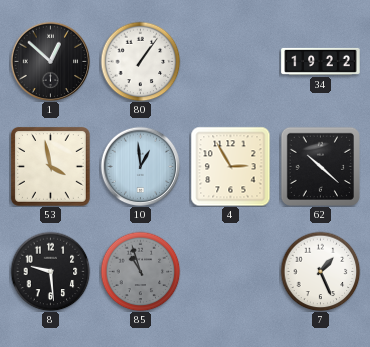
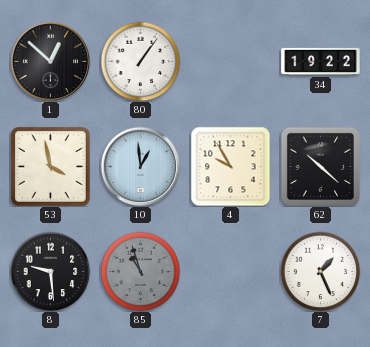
4: 2:55 -> 9:55
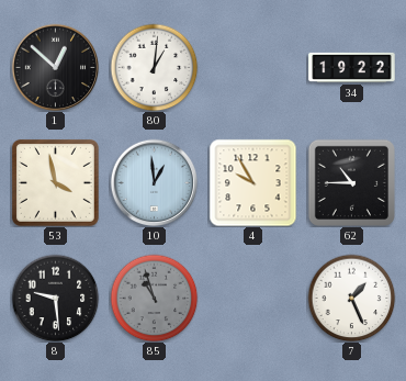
80: 1:06 -> 1:01
62: 10:22 -> 10:45
